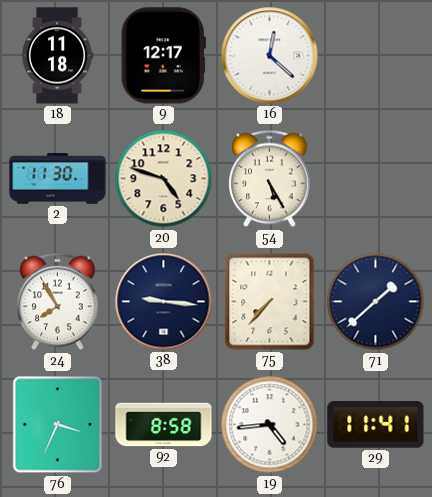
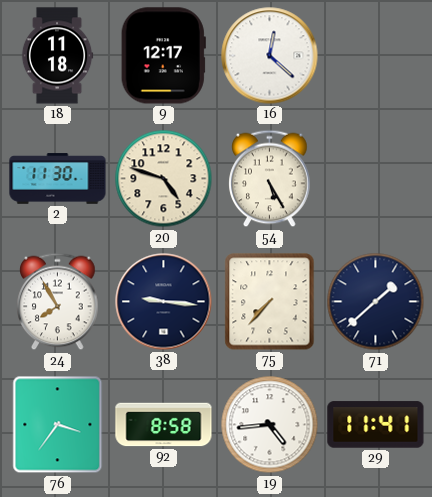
76: 3:34 -> 3:36
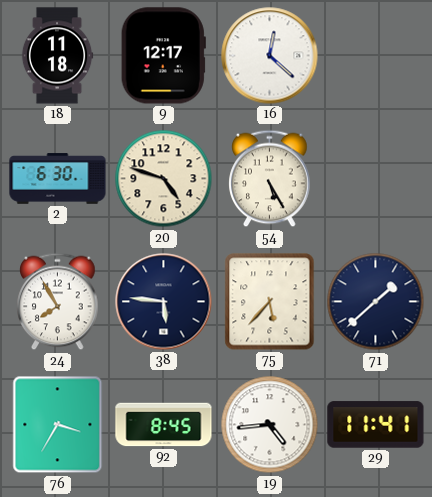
2: 11:30 -> 6:30
38: 9:16 -> 5:46
75: 7:37 -> 5:37
76: 3:36 -> 3:35
92: 8:58 -> 8:45
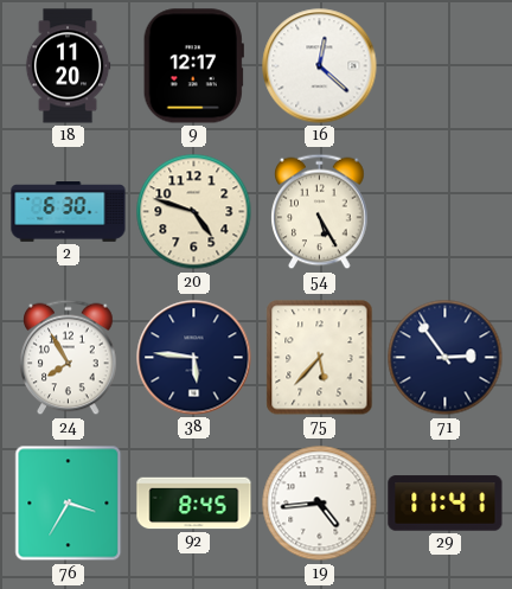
18: 11:18 -> 11:20
71: 1:38 -> 2:54
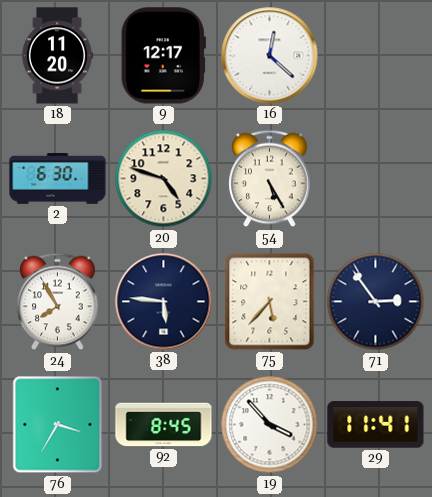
19: 4:44 -> 3:53
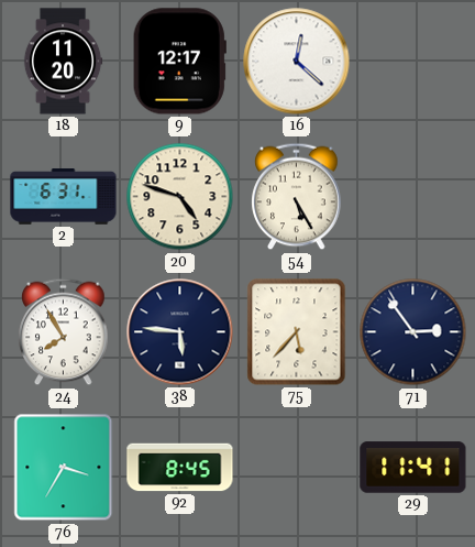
2: 6:30 -> 6:31
19: 3:53 -> none
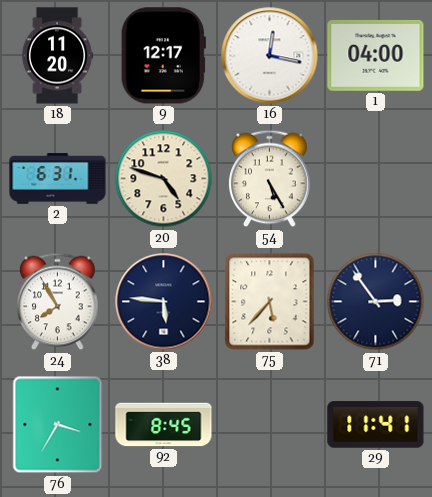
16: 12:22 -> 12:17
1: none -> 04:00
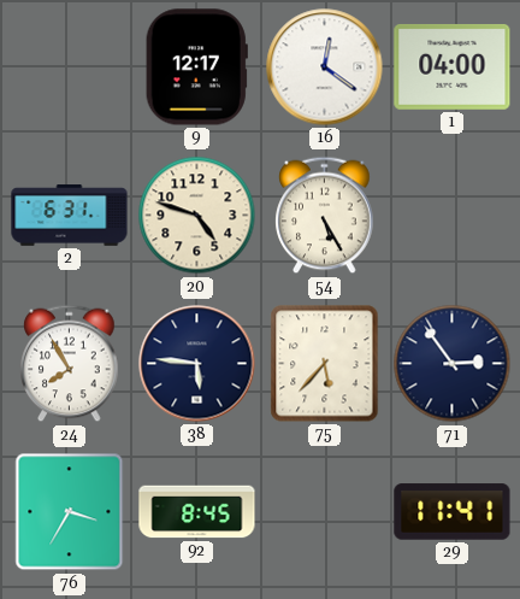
18: 11:20 -> none
16: 12:17 -> 12:21
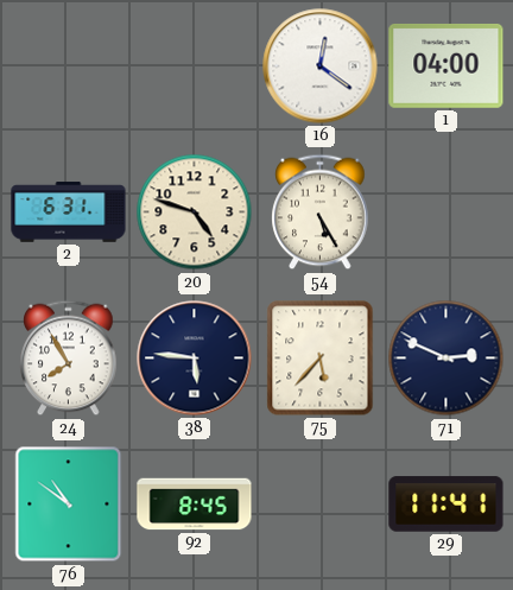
9: 12:17 -> none
71: 2:54 -> 2:49
76: 3:35 -> 10:51
